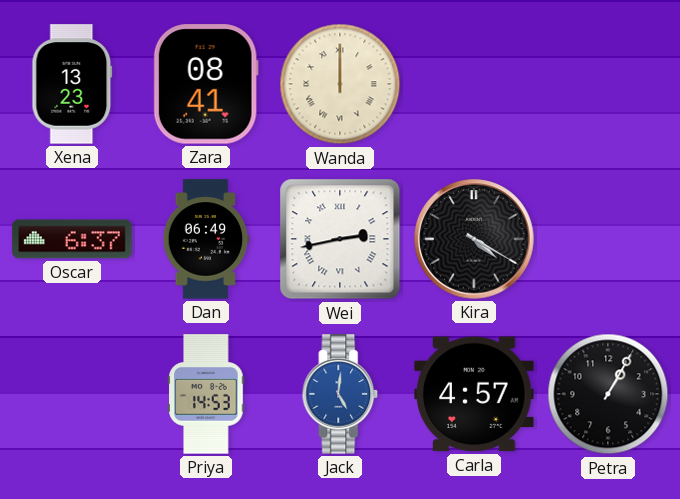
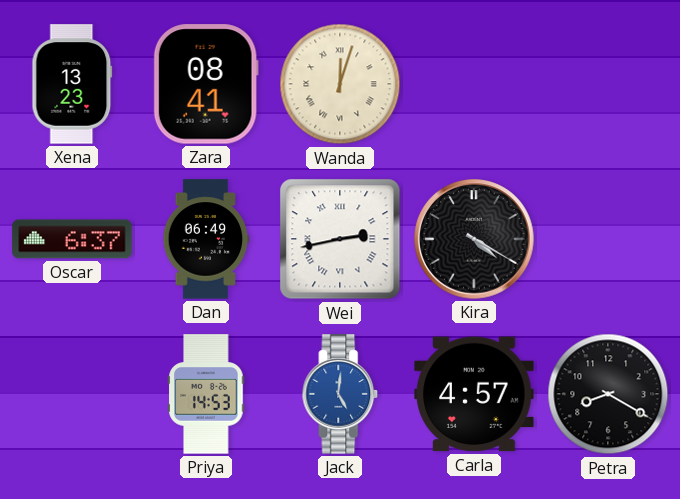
Wanda: 12:00 -> 12:03
Petra: 1:05 -> 8:20
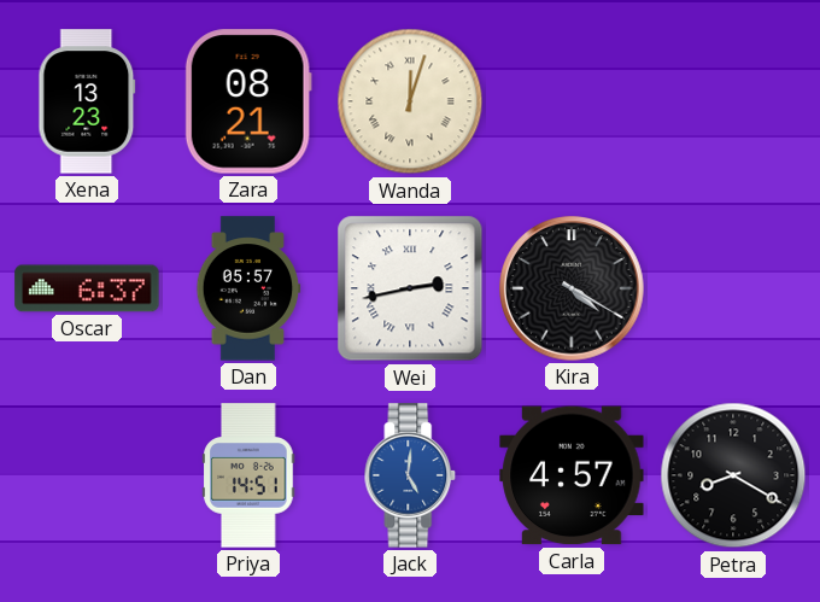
Zara: 08:41 -> 08:21
Dan: 06:49 -> 05:57
Priya: 14:53 -> 14:51
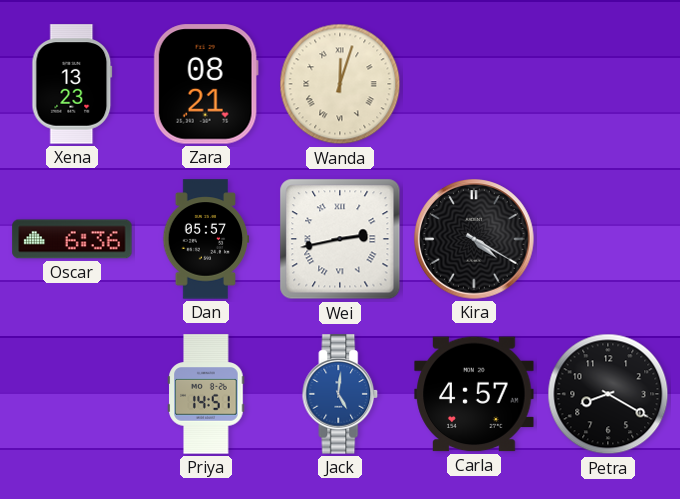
Oscar: 6:37 -> 6:36
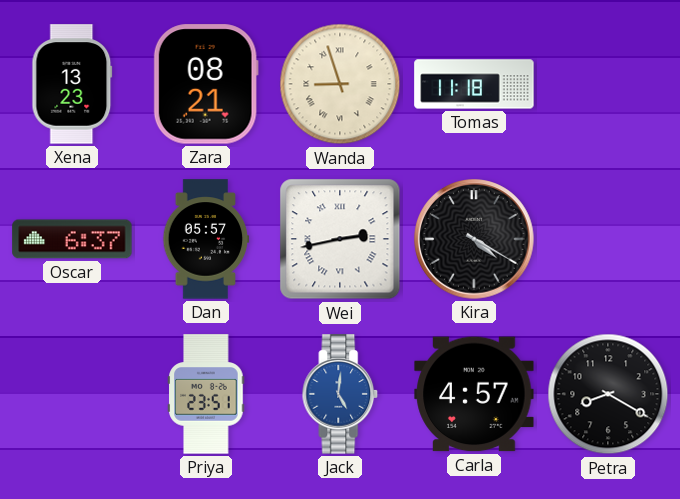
Wanda: 12:03 -> 8:57
Tomas: none -> 11:18
Oscar: 6:36 -> 6:37
Priya: 14:51 -> 23:51
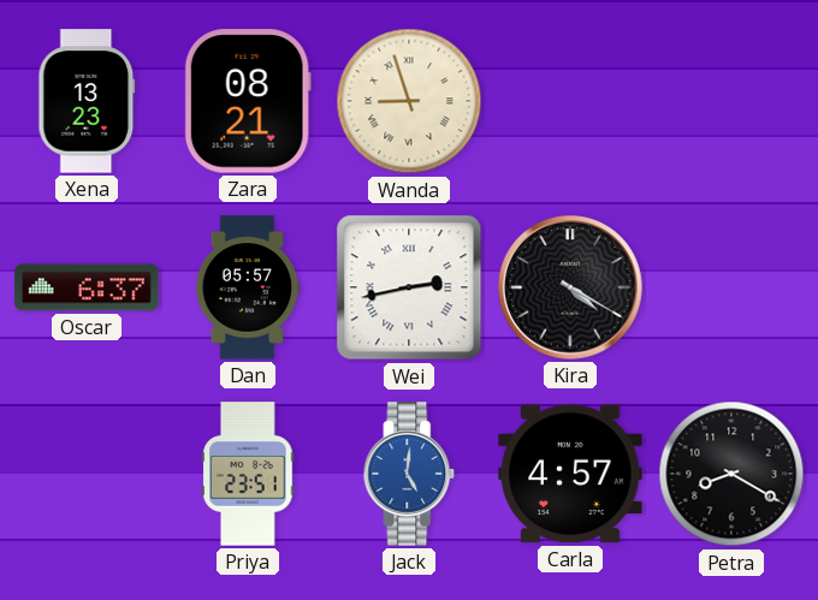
Tomas: 11:18 -> none
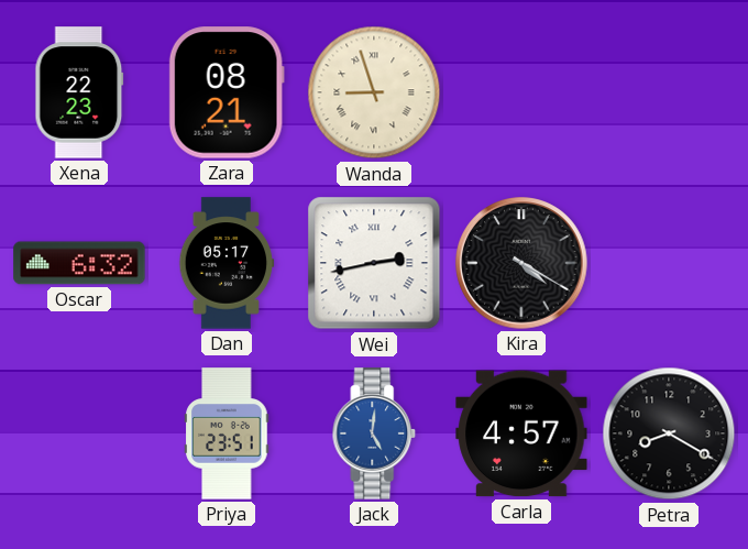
Xena: 13:23 -> 22:23
Oscar: 6:37 -> 6:32
Dan: 05:57 -> 05:17
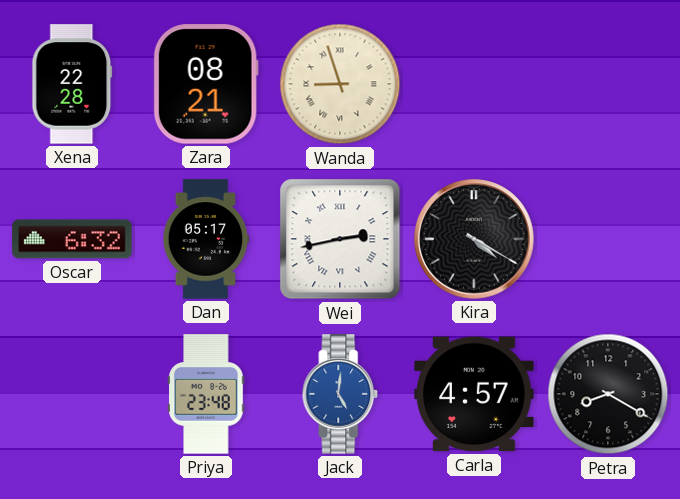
Xena: 22:23 -> 22:28
Priya: 23:51 -> 23:48
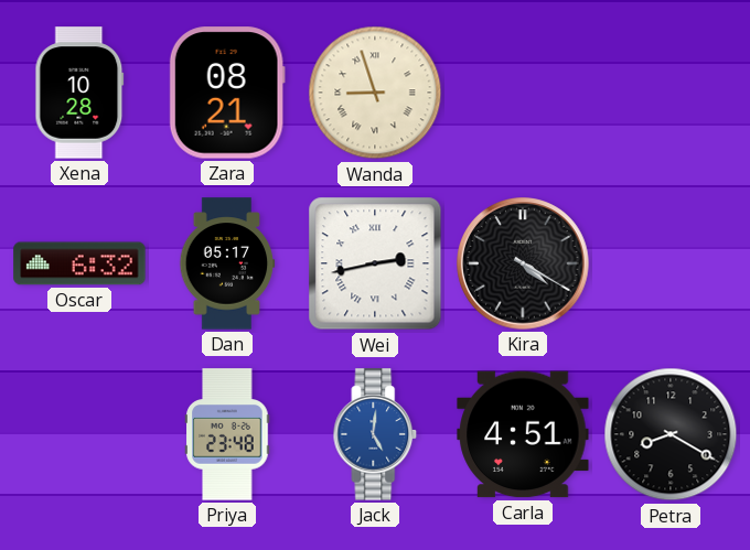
Xena: 22:28 -> 10:28
Carla: 4:57 -> 4:51
